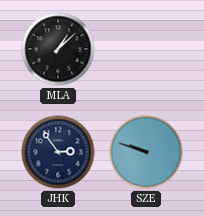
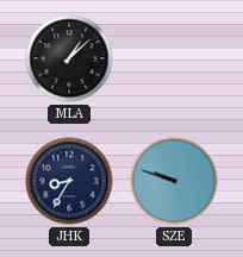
JHK: 2:54 -> 8:35
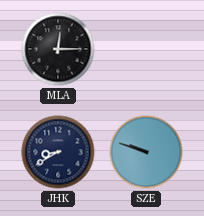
MLA: 1:08 -> 12:15
JHK: 8:35 -> 8:40
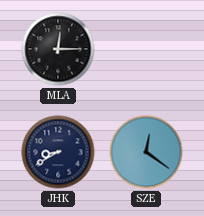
SZE: 9:48 -> 12:21
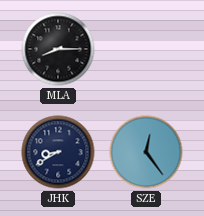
MLA: 12:15 -> 8:15
SZE: 12:21 -> 12:24
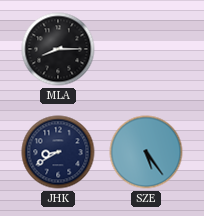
SZE: 12:24 -> 5:24
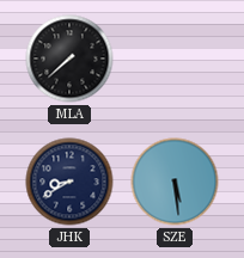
MLA: 8:15 -> 7:38
SZE: 5:24 -> 5:29
